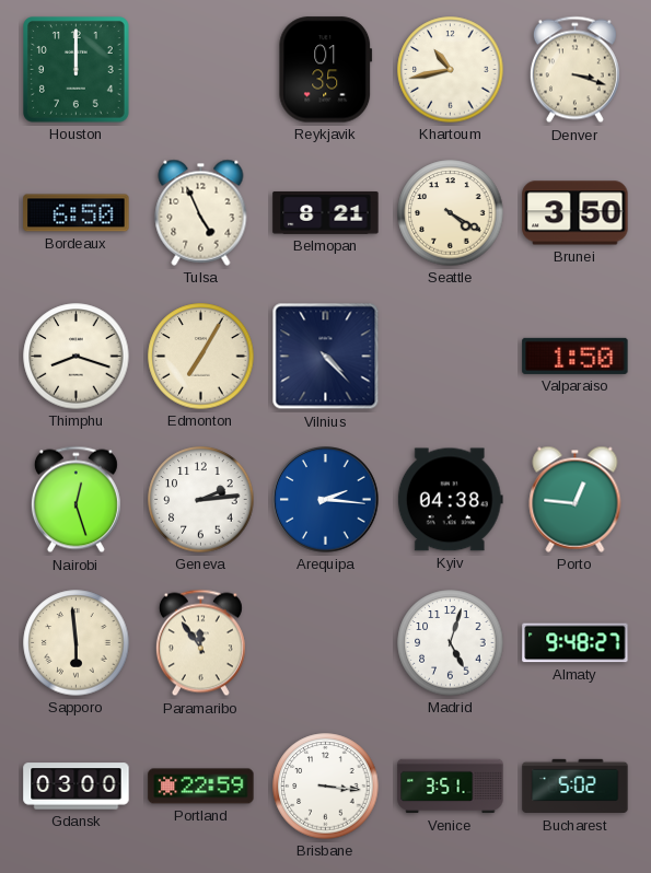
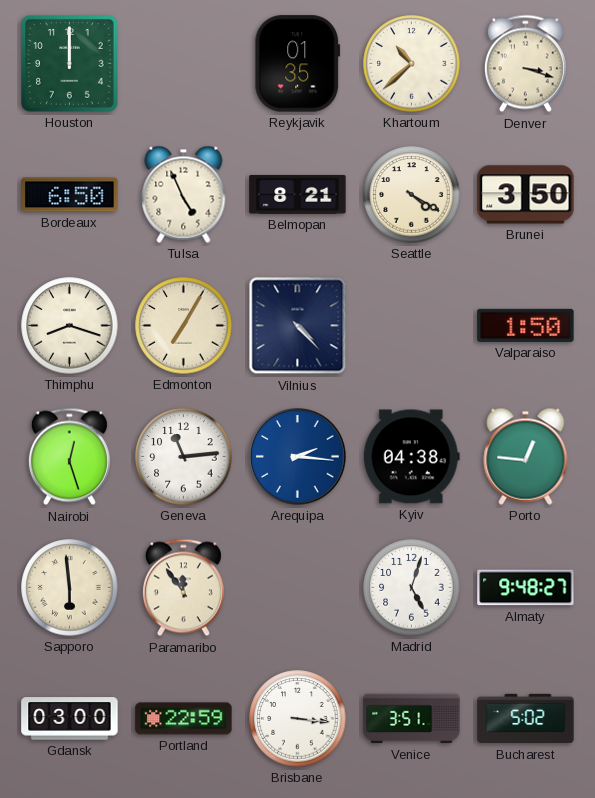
Khartoum: 10:43 -> 10:38
Geneva: 2:14 -> 11:14
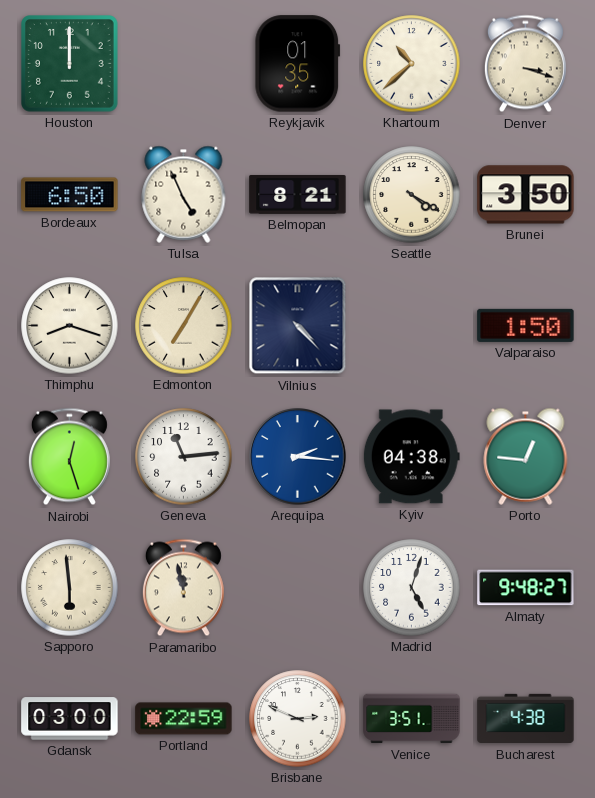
Paramaribo: 11:54 -> 11:58
Brisbane: 3:16 -> 2:49
Bucharest: 5:02 -> 4:38
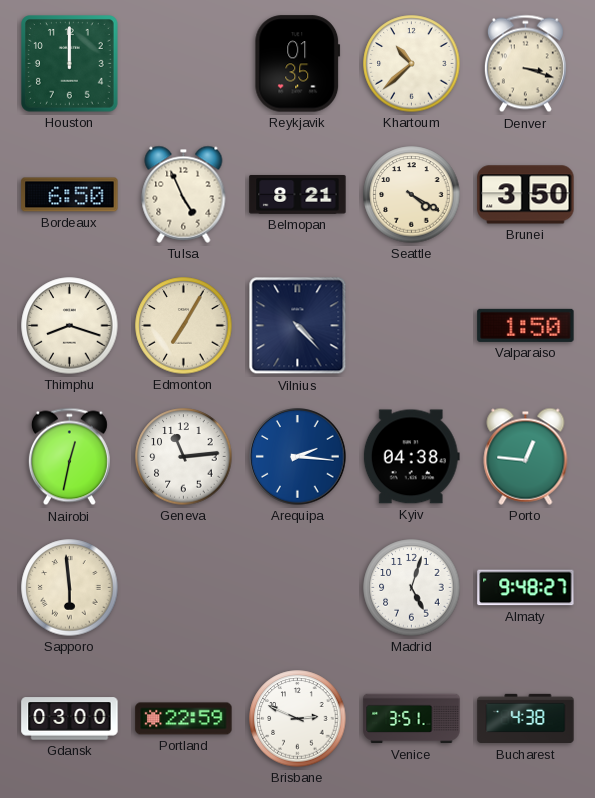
Nairobi: 12:27 -> 12:32
Paramaribo: 11:58 -> none
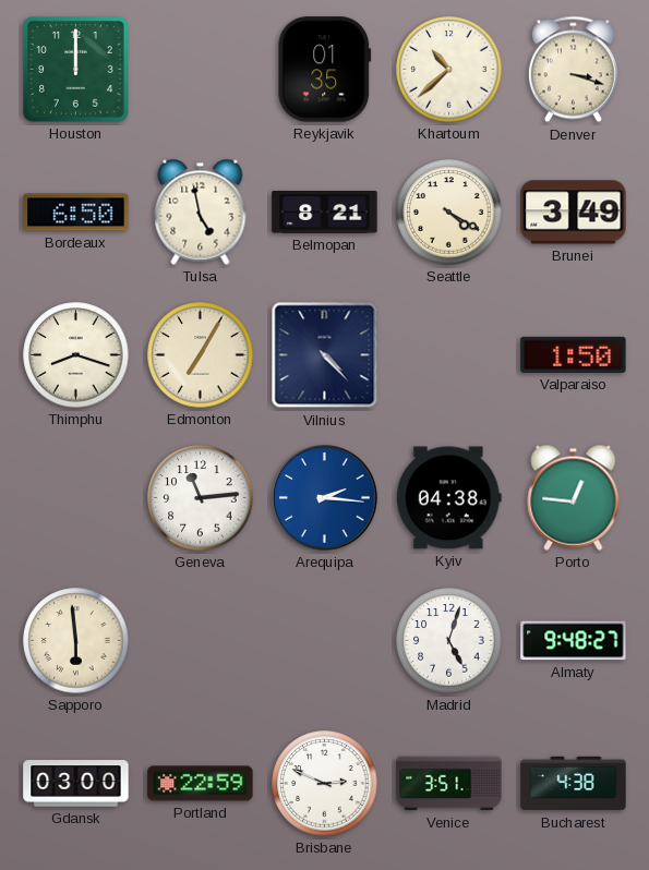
Tulsa: 4:56 -> 4:58
Brunei: 3:50 -> 3:49
Nairobi: 12:32 -> none
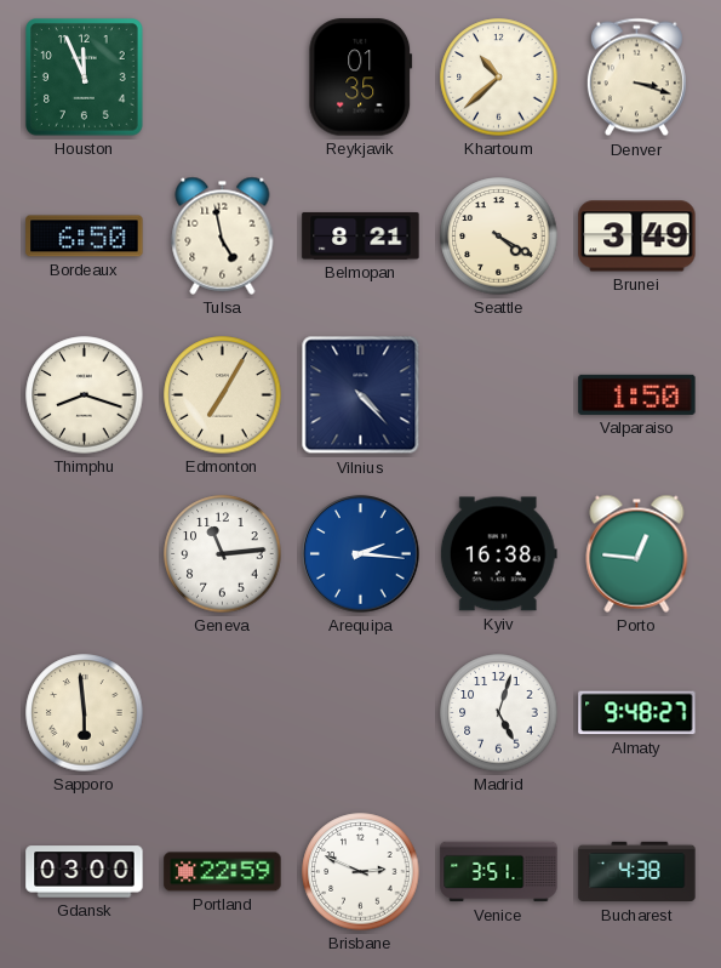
Houston: 12:00 -> 11:56
Kyiv: 04:38 -> 16:38
